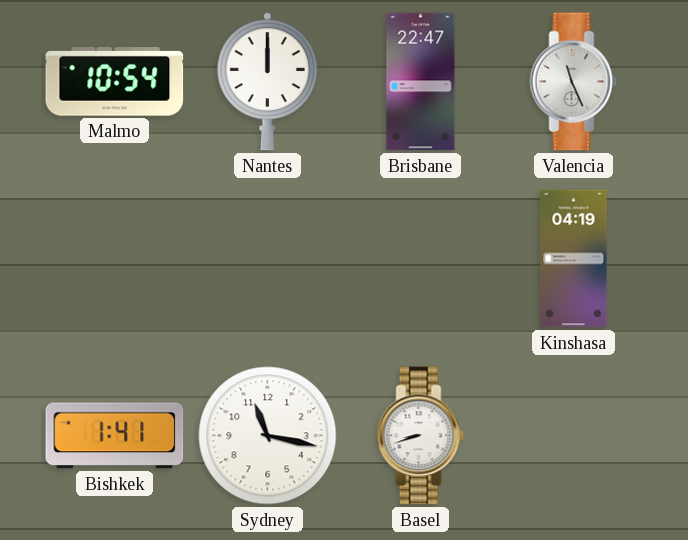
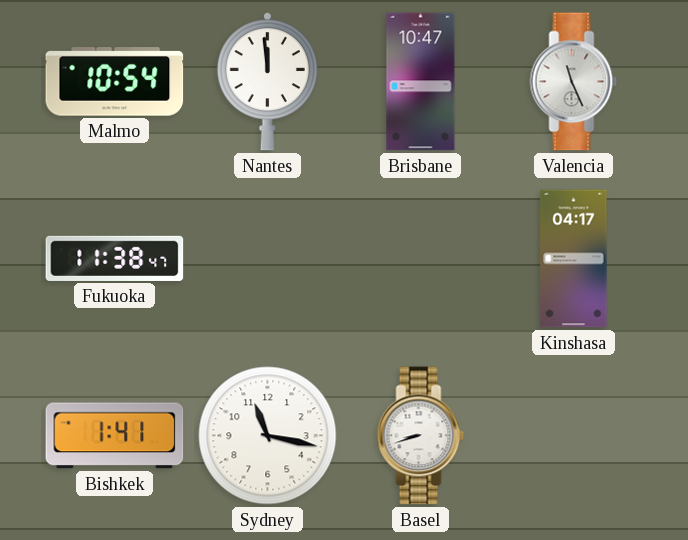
Nantes: 12:00 -> 11:59
Brisbane: 22:47 -> 10:47
Fukuoka: none -> 11:38
Kinshasa: 04:19 -> 04:17
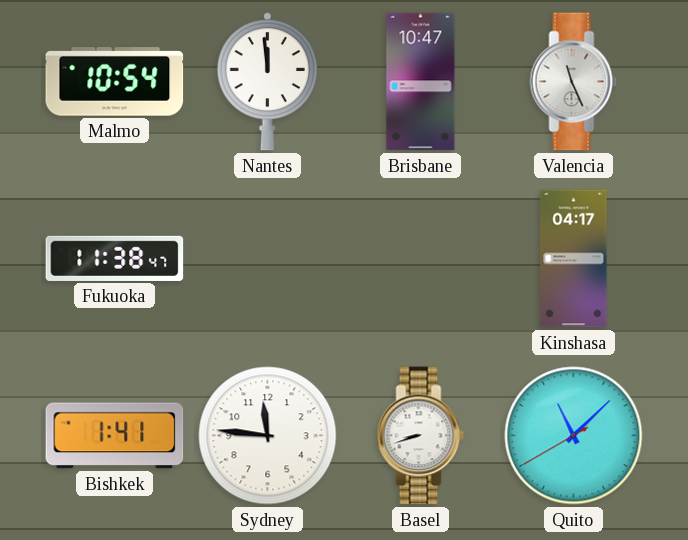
Sydney: 11:17 -> 11:46
Quito: none -> 11:07
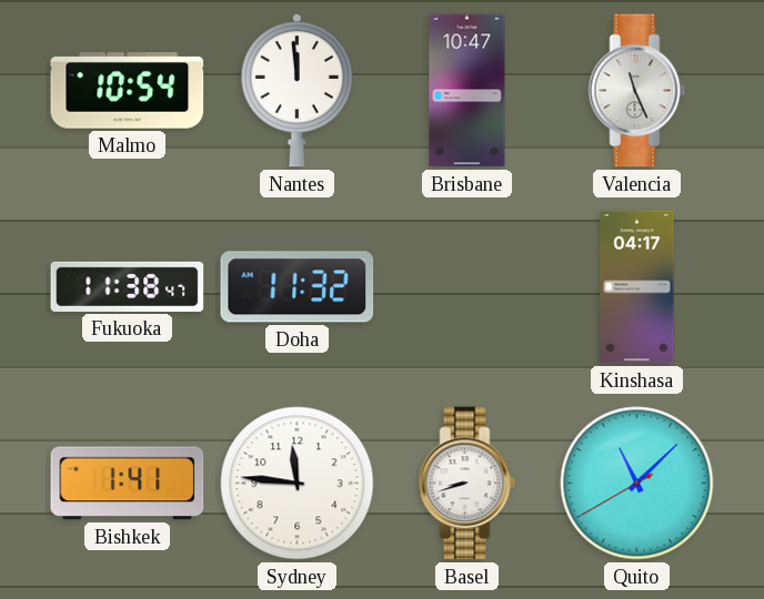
Doha: none -> 11:32
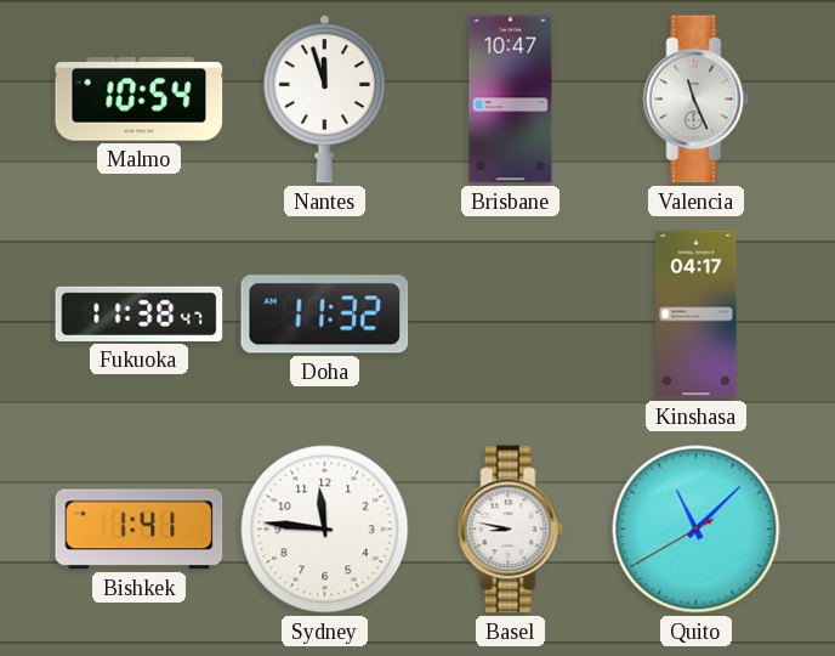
Nantes: 11:59 -> 11:57
Basel: 8:42 -> 8:47
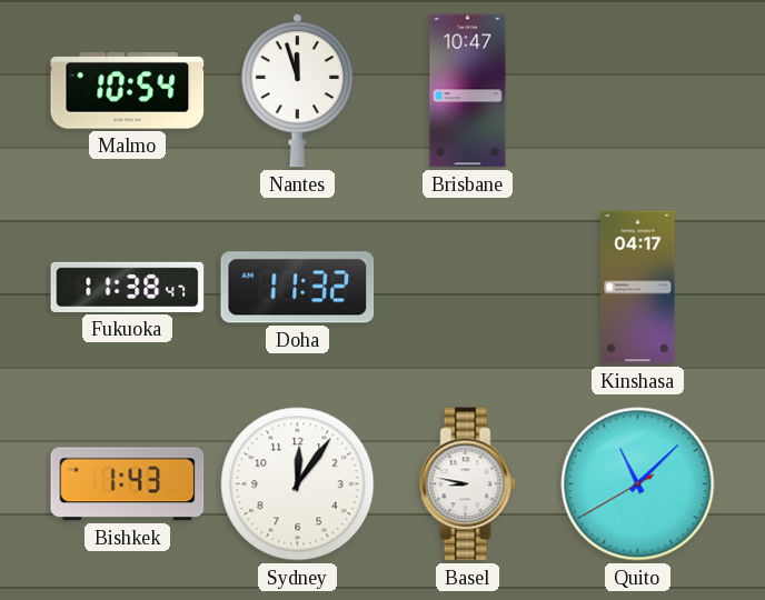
Valencia: 11:26 -> none
Bishkek: 1:41 -> 1:43
Sydney: 11:46 -> 12:06
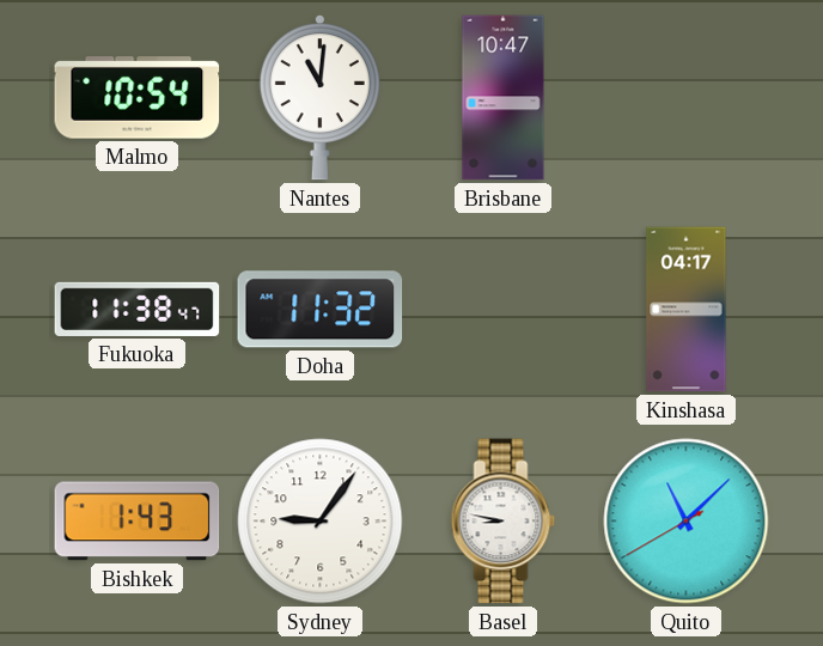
Nantes: 11:57 -> 11:01
Sydney: 12:06 -> 9:06
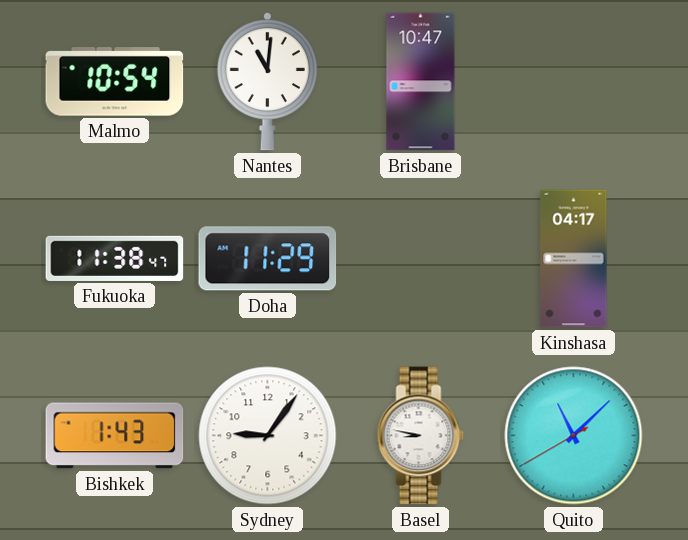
Doha: 11:32 -> 11:29
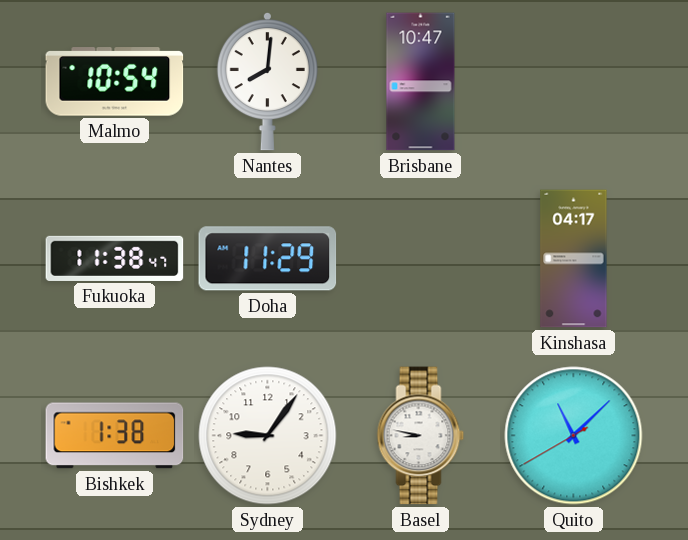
Nantes: 11:01 -> 8:01
Bishkek: 1:43 -> 1:38
